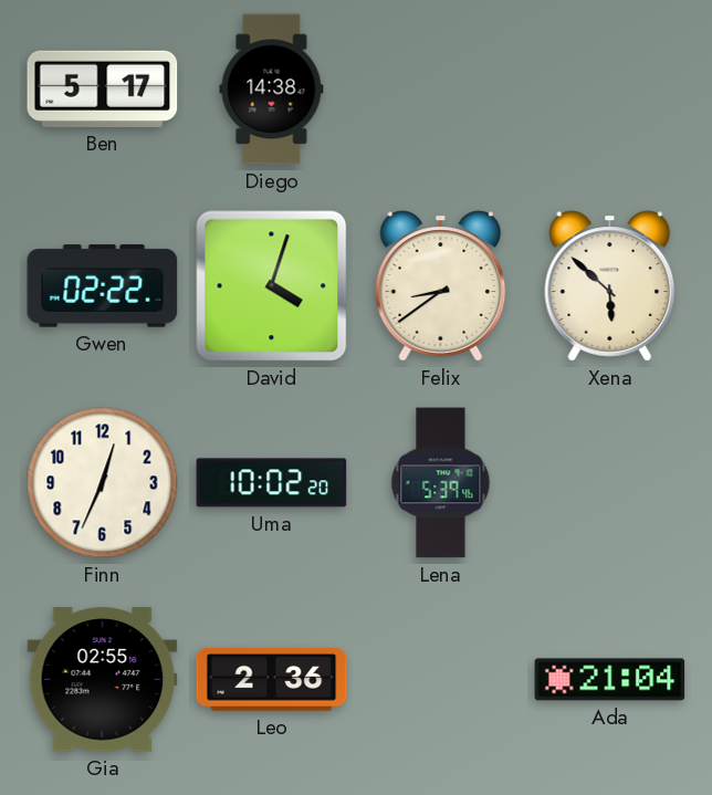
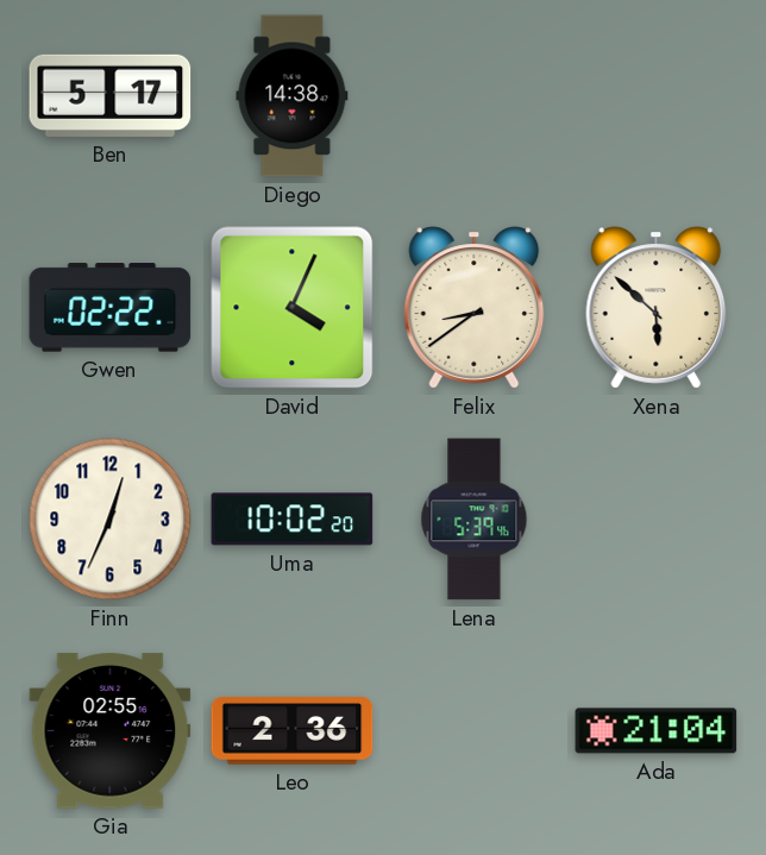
David: 4:03 -> 4:04
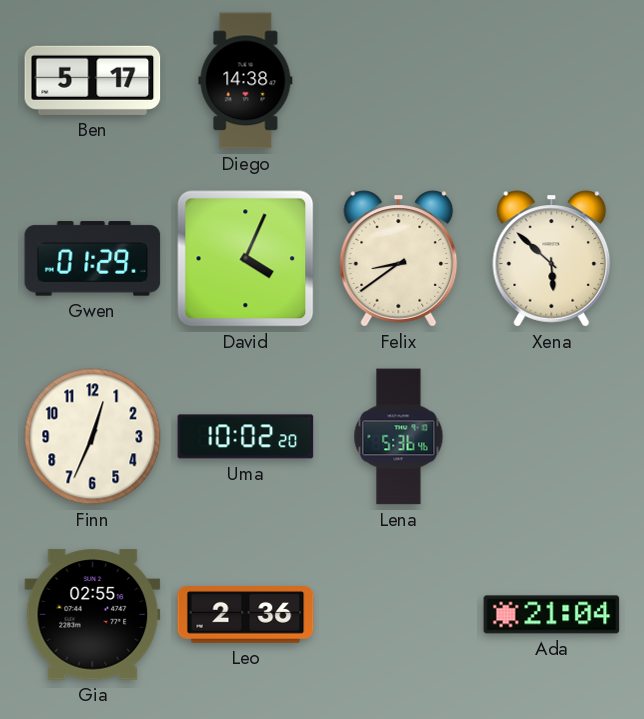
Gwen: 02:22 -> 01:29
Lena: 5:39 -> 5:36
